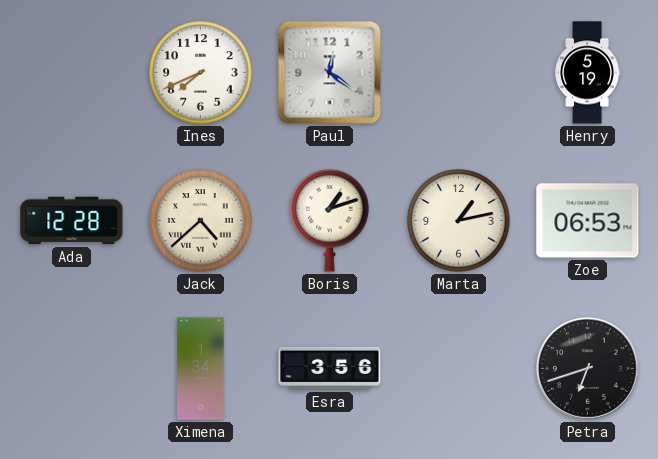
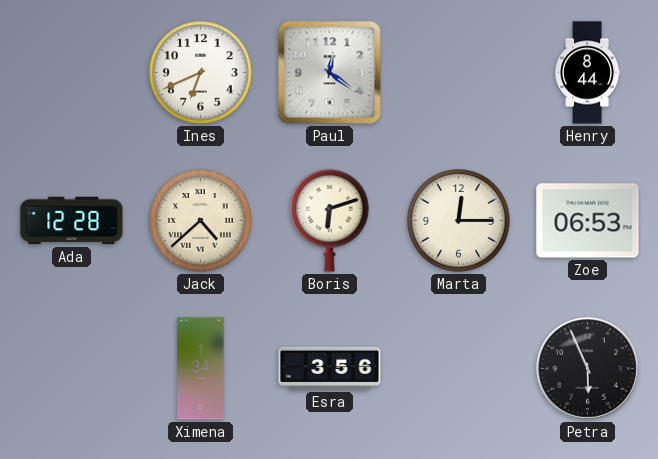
Ines: 7:41 -> 6:41
Henry: 5:19 -> 8:44
Boris: 1:12 -> 6:12
Marta: 1:13 -> 12:15
Petra: 6:42 -> 5:56
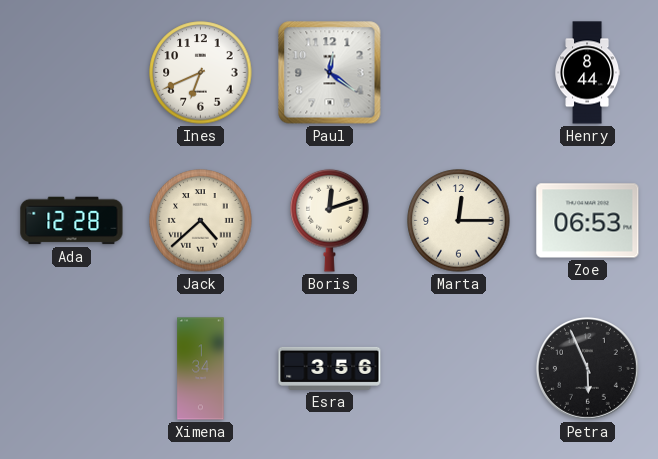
Boris: 6:12 -> 12:12
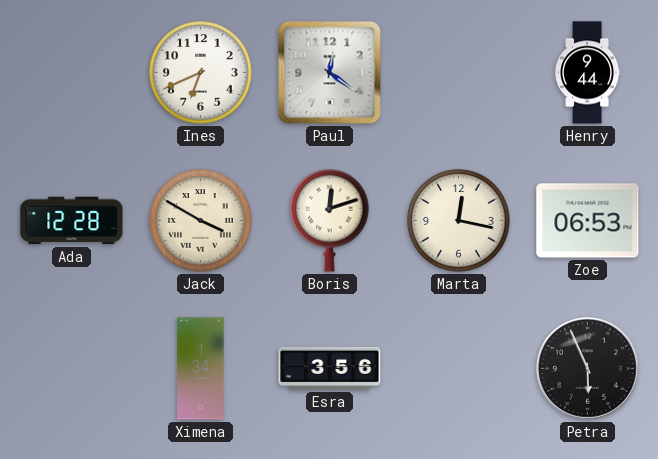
Henry: 8:44 -> 9:44
Jack: 4:38 -> 3:50
Marta: 12:15 -> 12:17
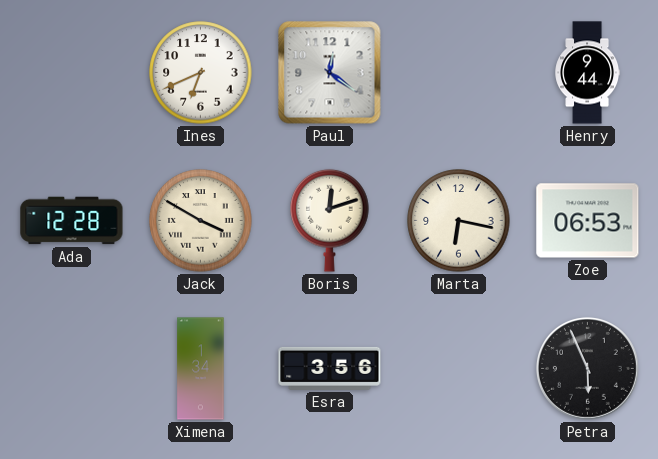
Marta: 12:17 -> 6:17
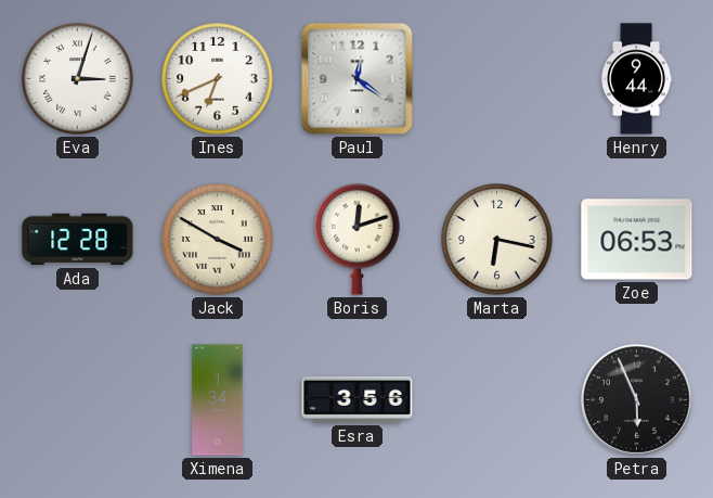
Eva: none -> 3:03
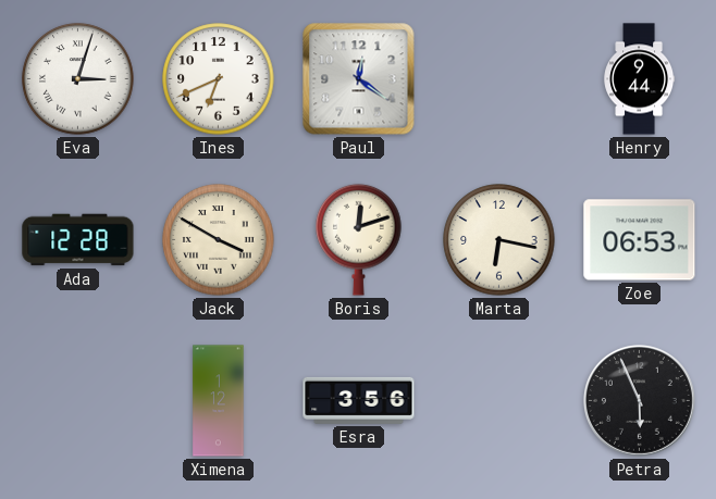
Ximena: 1:34 -> 1:12
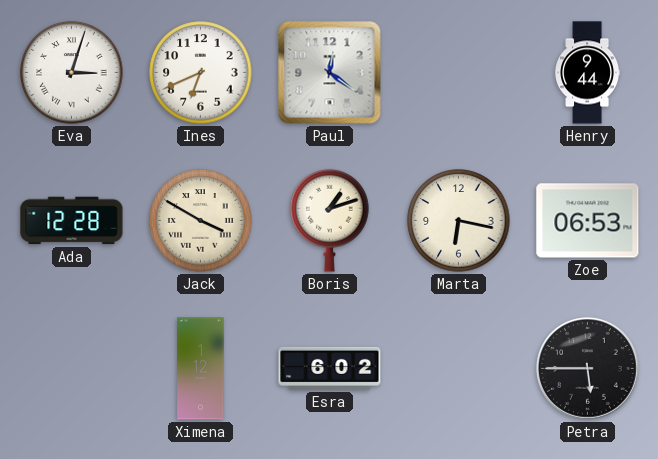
Boris: 12:12 -> 1:12
Esra: 3:56 -> 6:02
Petra: 5:56 -> 5:45
